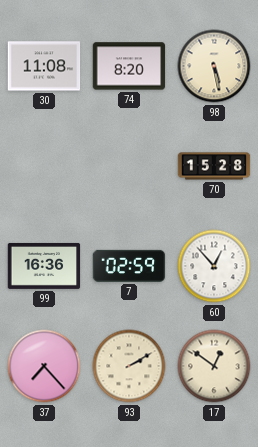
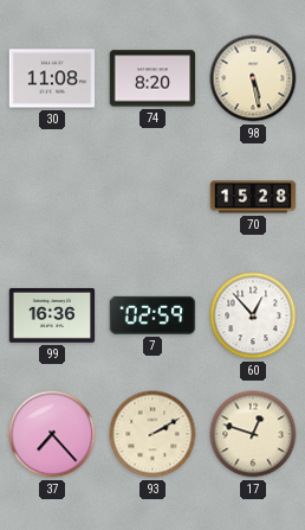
17: 12:51 -> 12:48
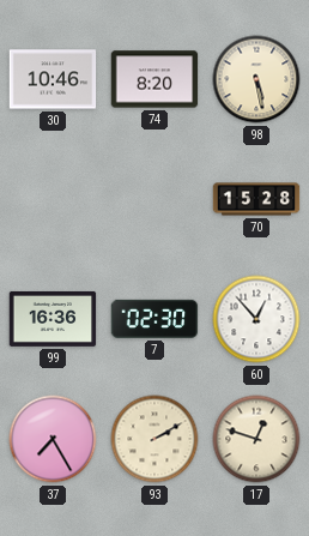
30: 11:08 -> 10:46
7: 02:59 -> 02:30
37: 7:23 -> 7:25
